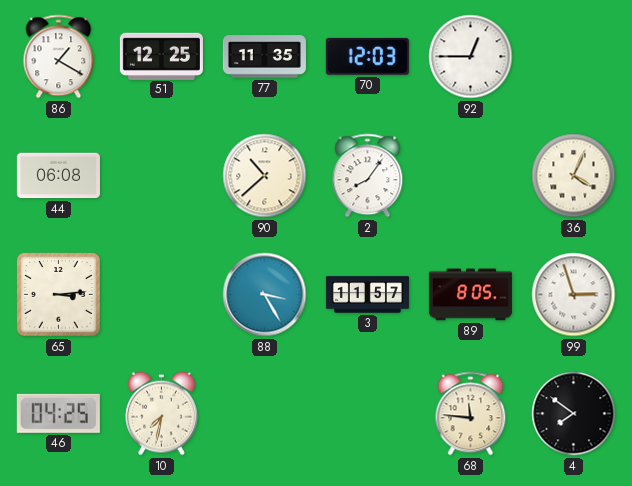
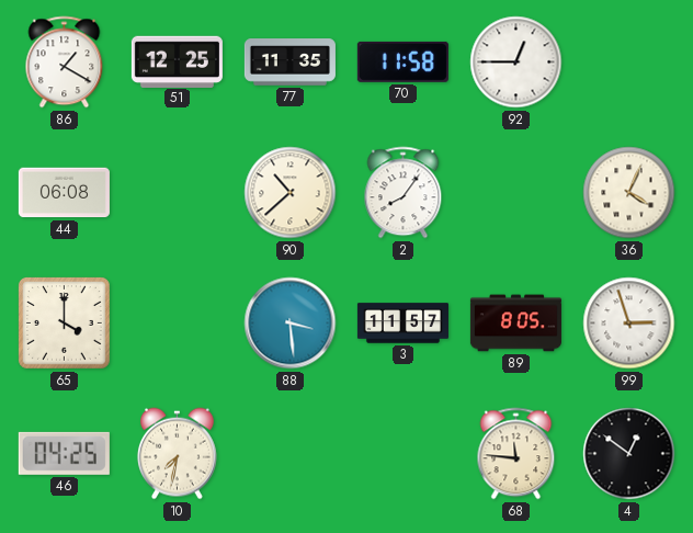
70: 12:03 -> 11:58
65: 3:14 -> 4:00
88: 3:25 -> 3:29
4: 7:51 -> 12:51
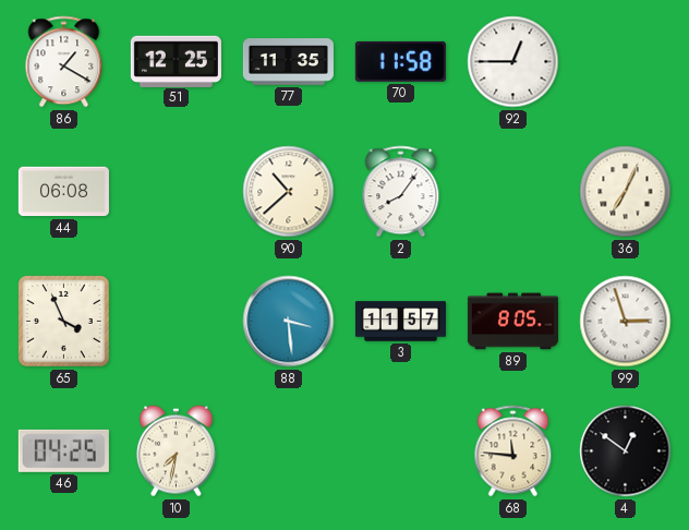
36: 4:04 -> 7:04
65: 4:00 -> 3:56
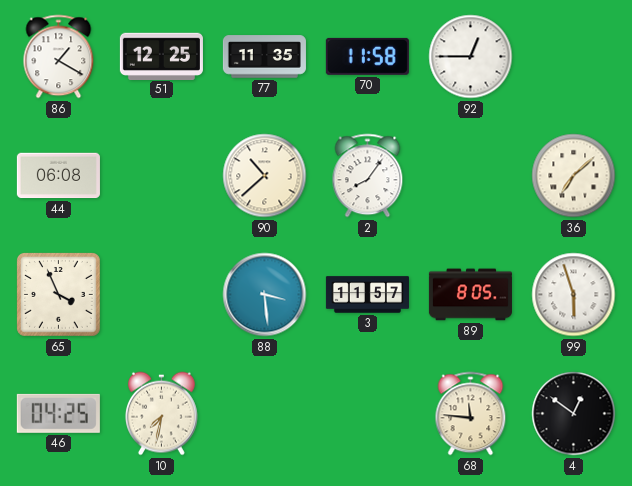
36: 7:04 -> 7:08
99: 2:57 -> 5:57
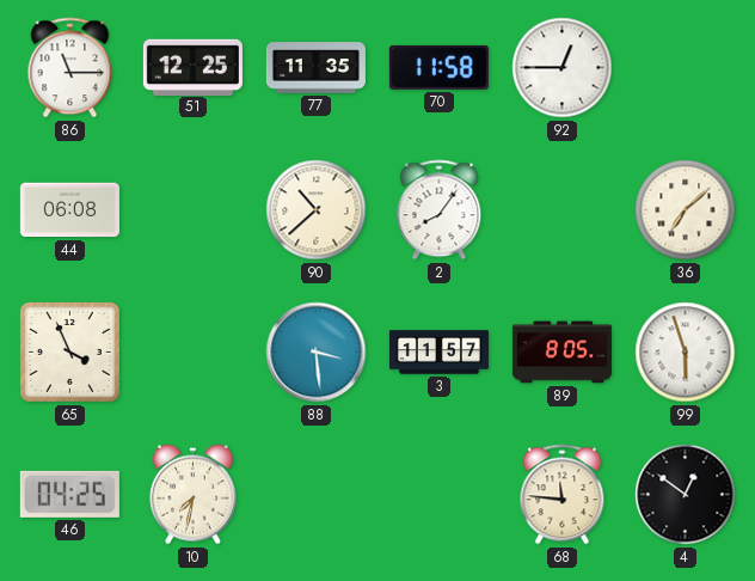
86: 1:20 -> 11:15
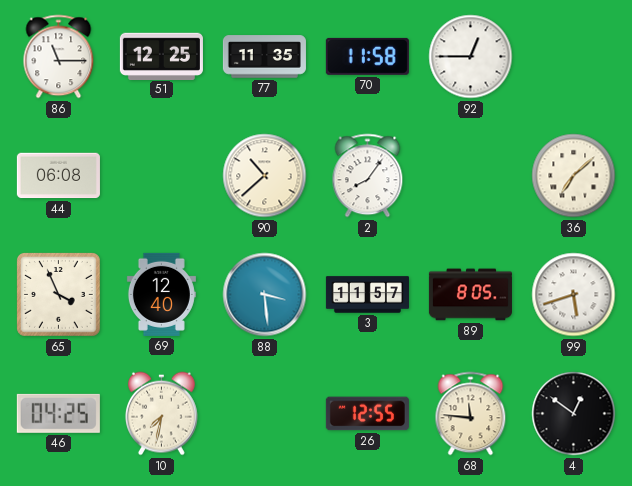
69: none -> 12:40
99: 5:57 -> 5:42
26: none -> 12:55
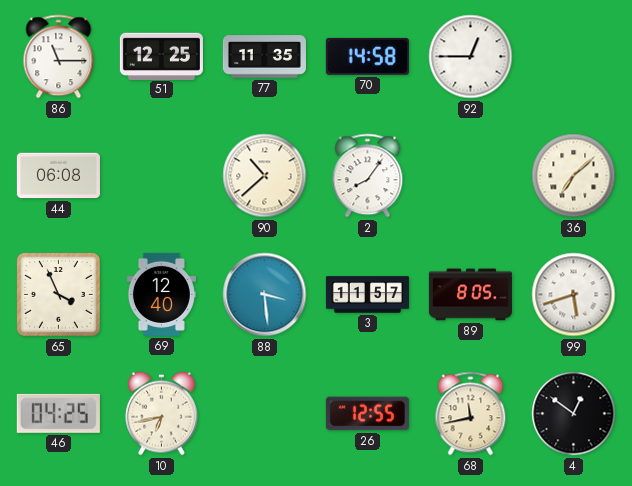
70: 11:58 -> 14:58
10: 7:32 -> 6:43
68: 11:46 -> 11:43
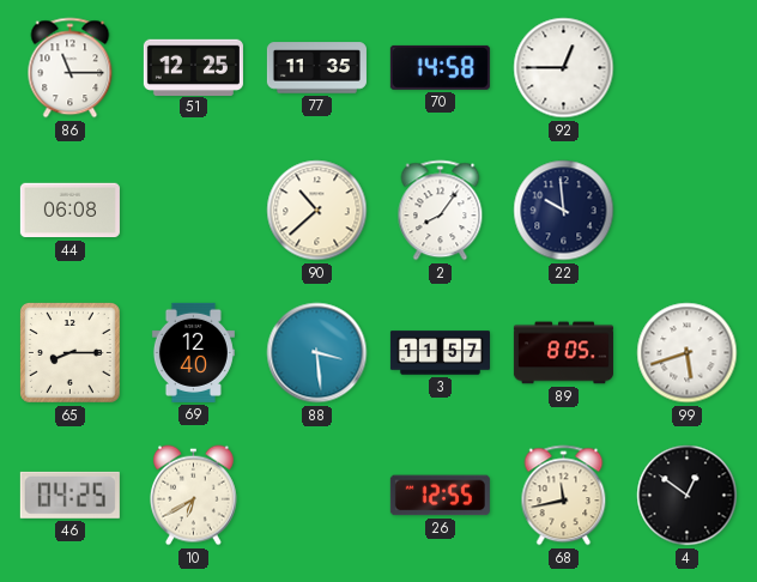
22: none -> 9:59
36: 7:08 -> none
65: 3:56 -> 8:15
10: 6:43 -> 6:40
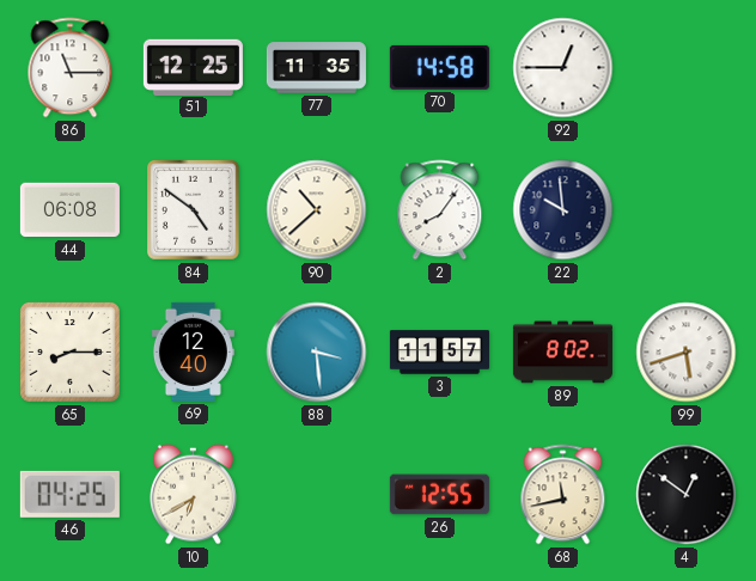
84: none -> 4:51
89: 8:05 -> 8:02
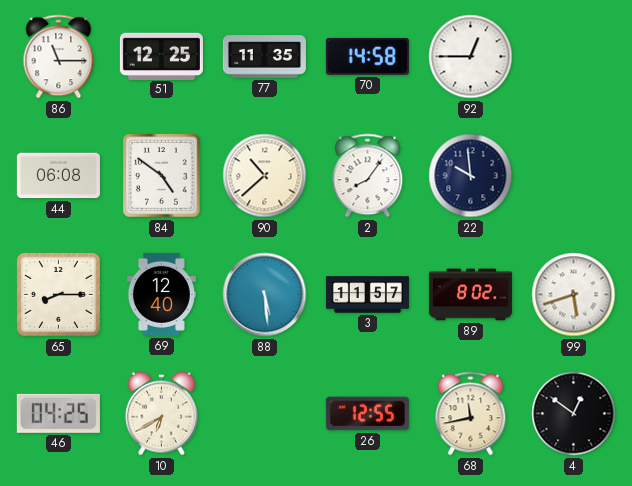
88: 3:29 -> 5:29
